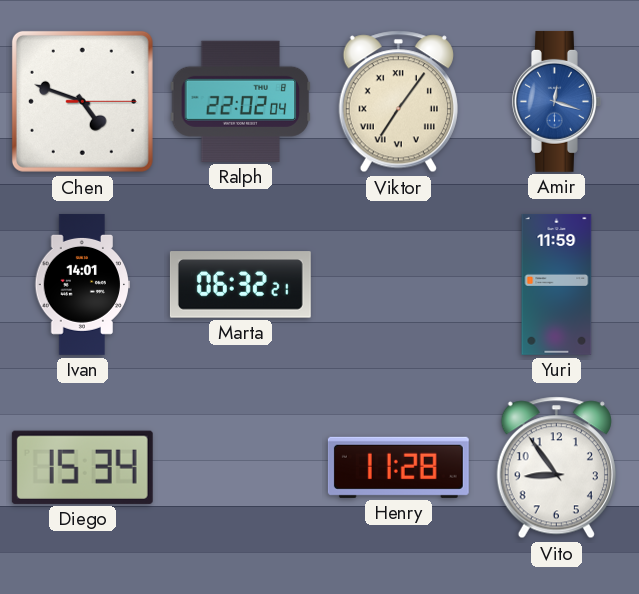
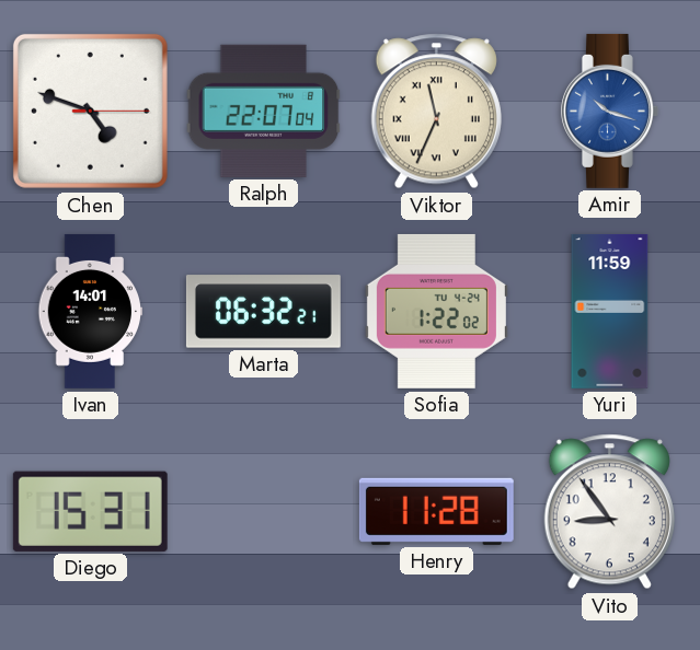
Ralph: 22:02 -> 22:07
Viktor: 7:06 -> 11:34
Amir: 12:18 -> 10:18
Sofia: none -> 1:22
Diego: 15:34 -> 15:31
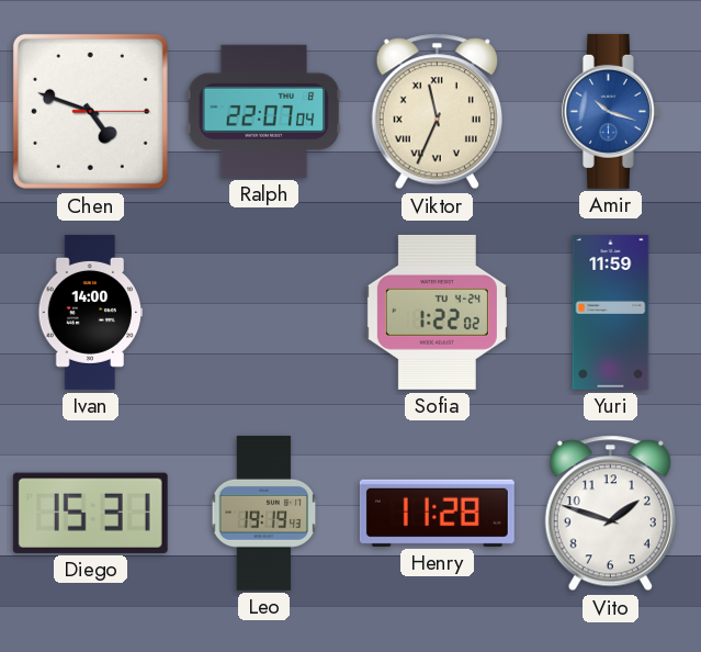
Ivan: 14:01 -> 14:00
Marta: 06:32 -> none
Leo: none -> 19:19
Vito: 8:54 -> 1:48
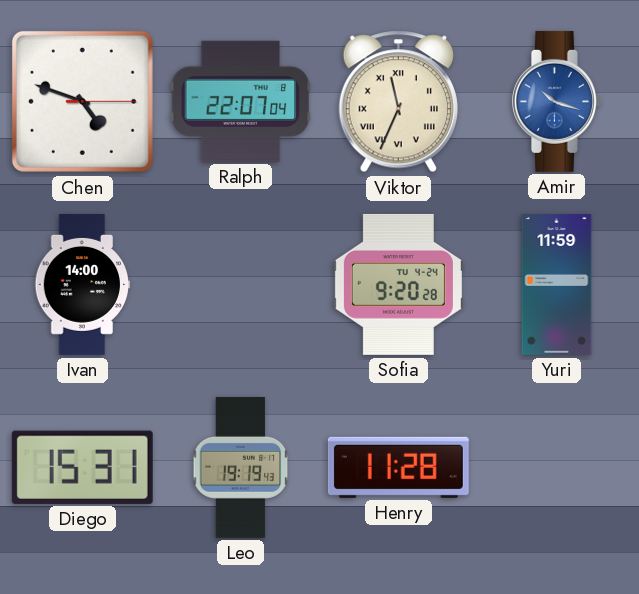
Sofia: 1:22 -> 9:20
Vito: 1:48 -> none
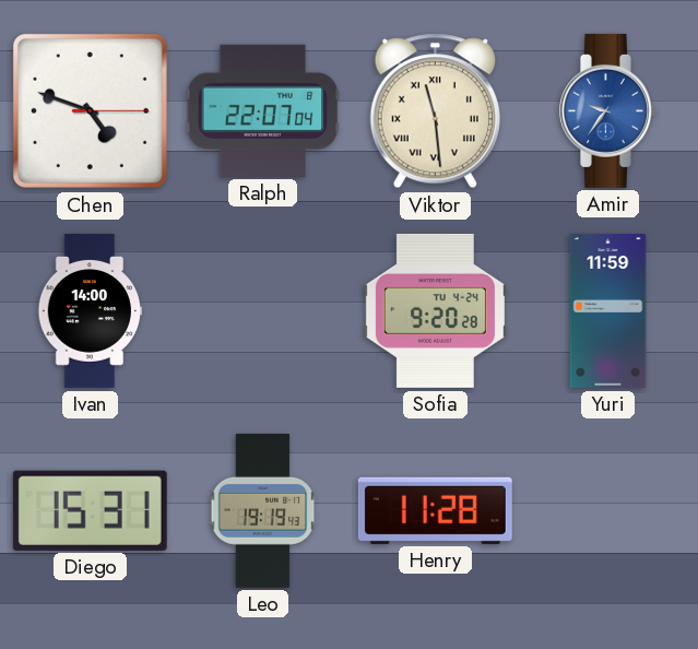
Viktor: 11:34 -> 11:29
Amir: 10:18 -> 9:36
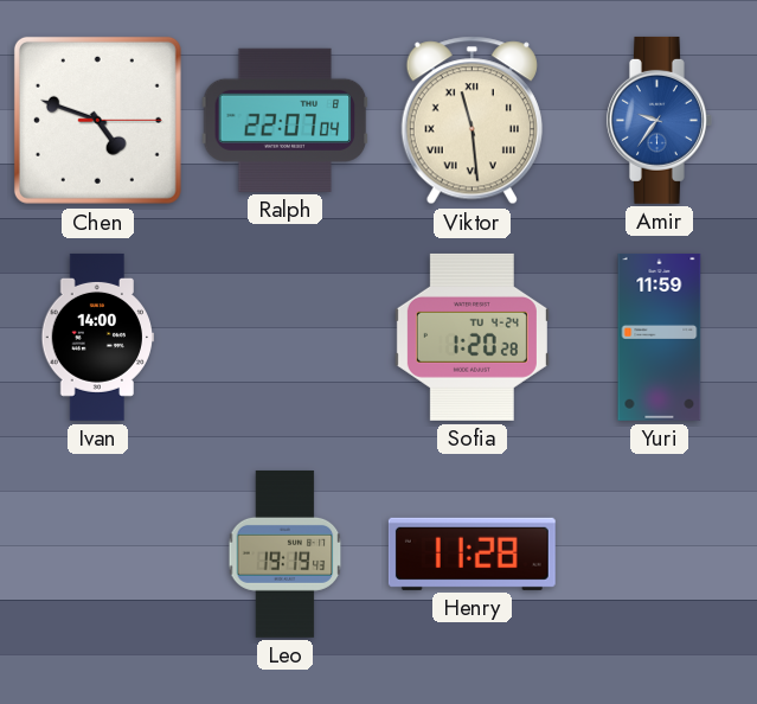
Sofia: 9:20 -> 1:20
Diego: 15:31 -> none
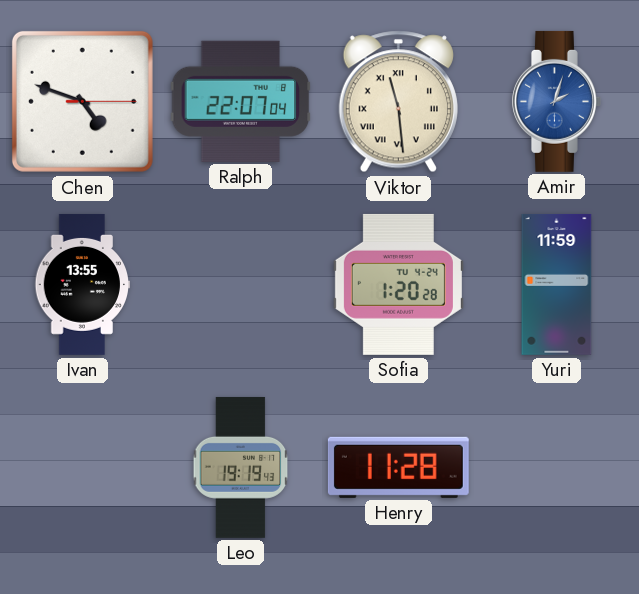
Amir: 9:36 -> 2:03
Ivan: 14:00 -> 13:55
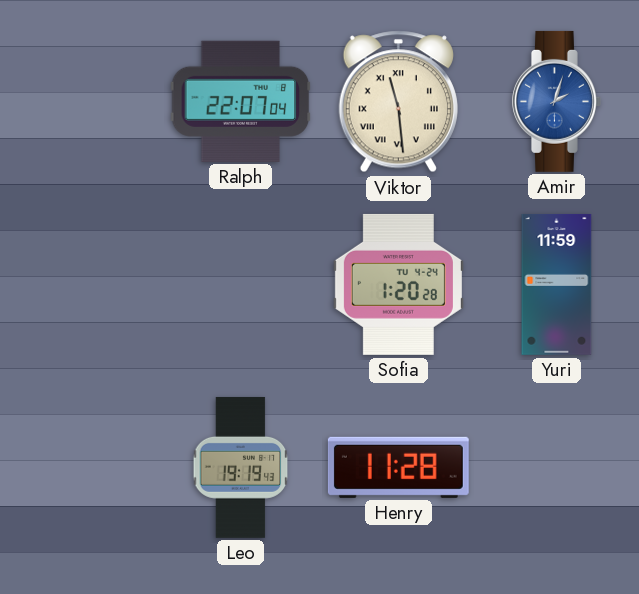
Chen: 4:48 -> none
Ivan: 13:55 -> none
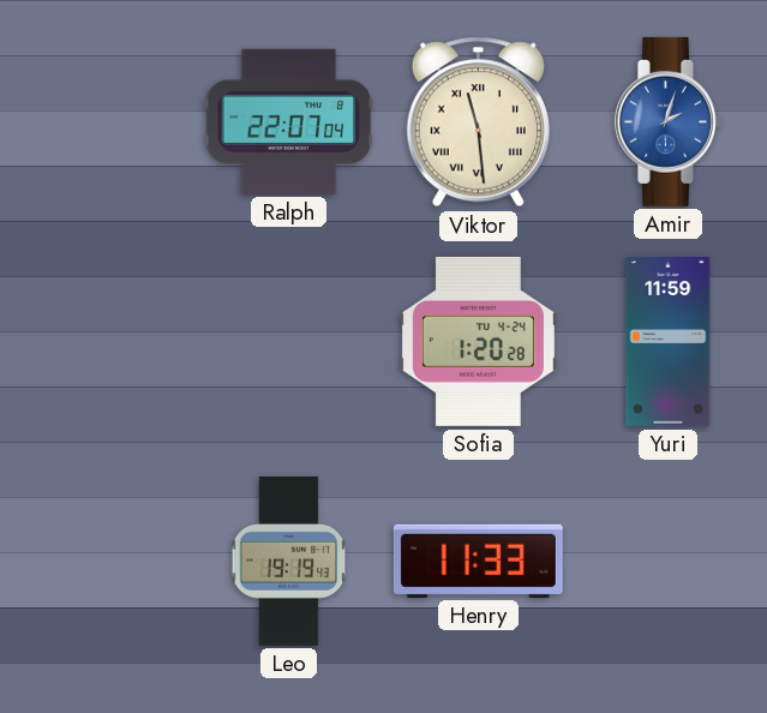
Henry: 11:28 -> 11:33
